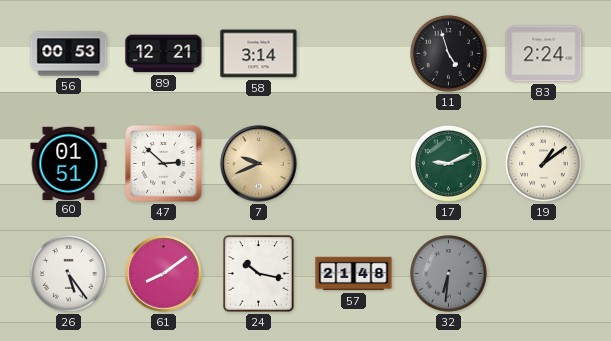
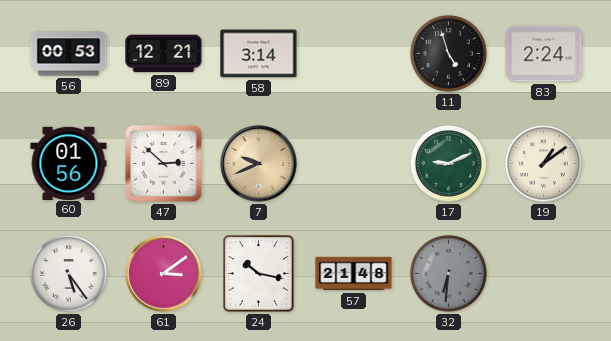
60: 01:51 -> 01:56
61: 8:09 -> 3:09
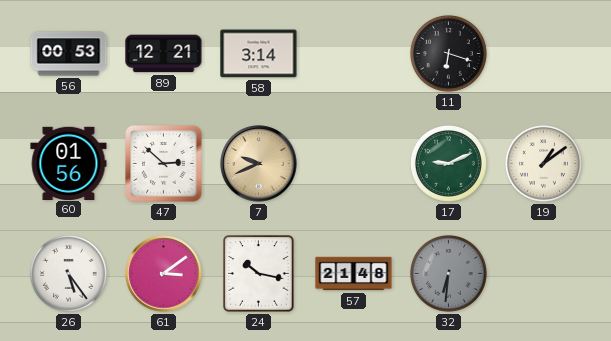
11: 4:57 -> 6:18
83: 2:24 -> none
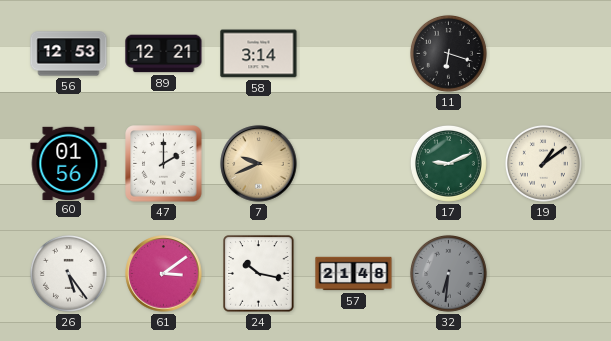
56: 00:53 -> 12:53
47: 2:52 -> 2:00
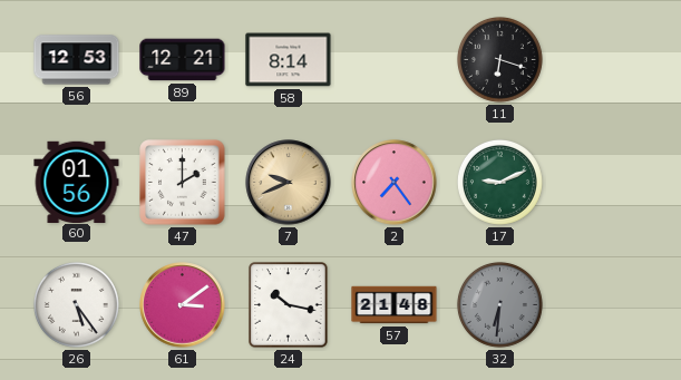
58: 3:14 -> 8:14
2: none -> 7:24
19: 1:09 -> none
